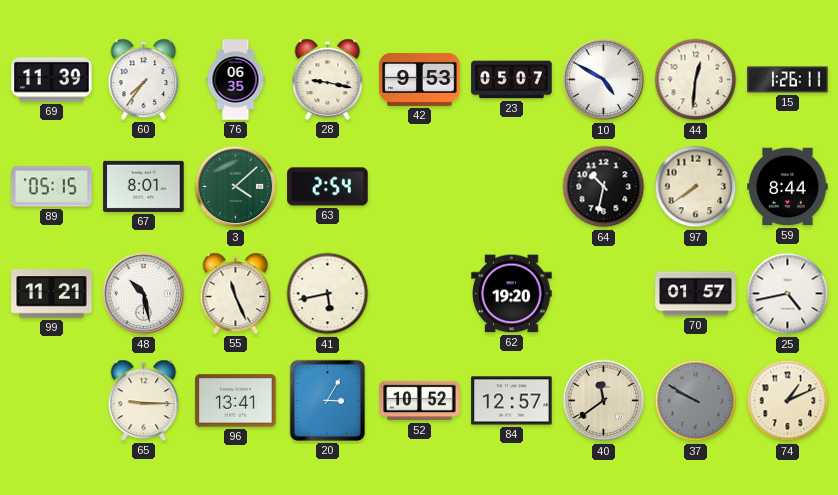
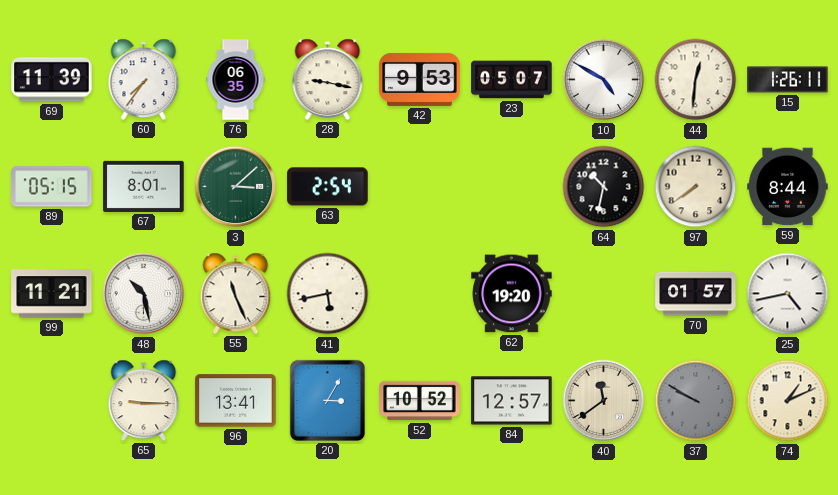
3: 4:08 -> 3:08
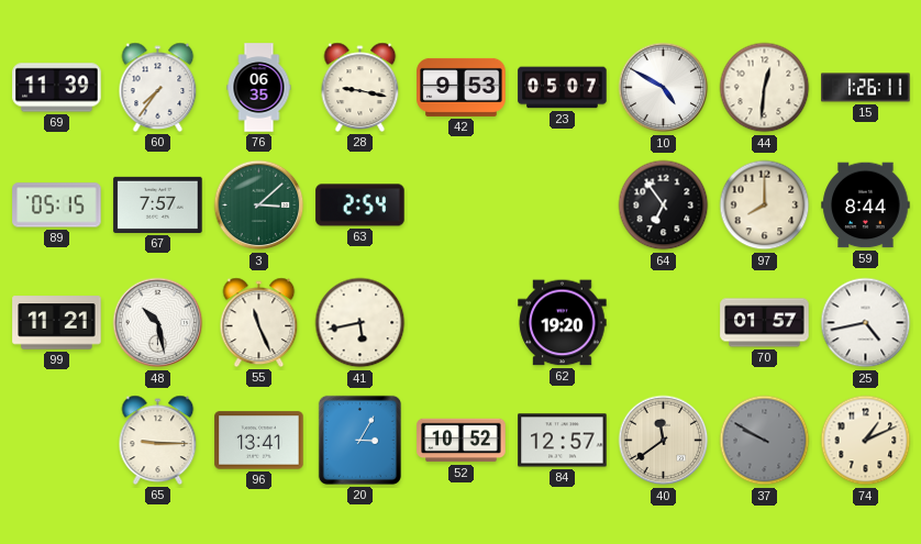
67: 8:01 -> 7:57
64: 10:32 -> 6:54
97: 7:39 -> 8:00
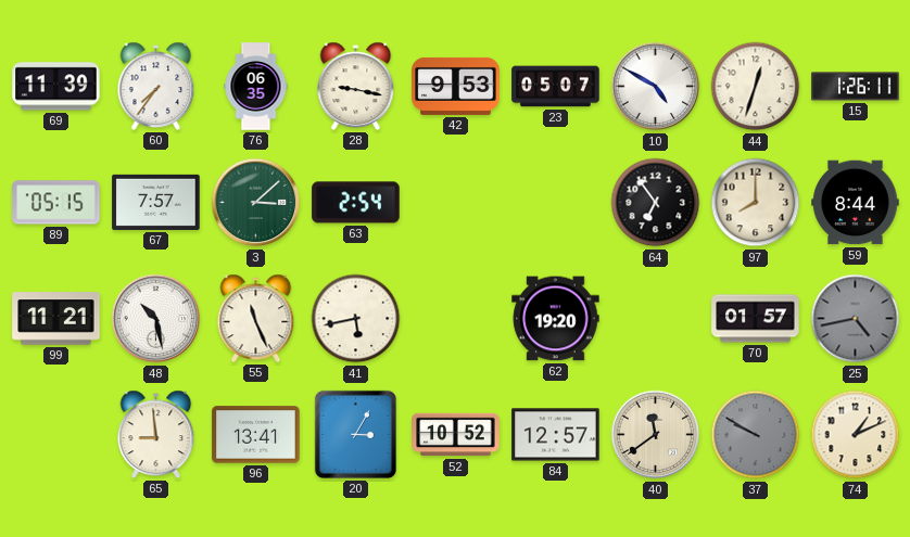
44: 12:31 -> 12:33
25 dial: white -> grey
65: 9:15 -> 8:59
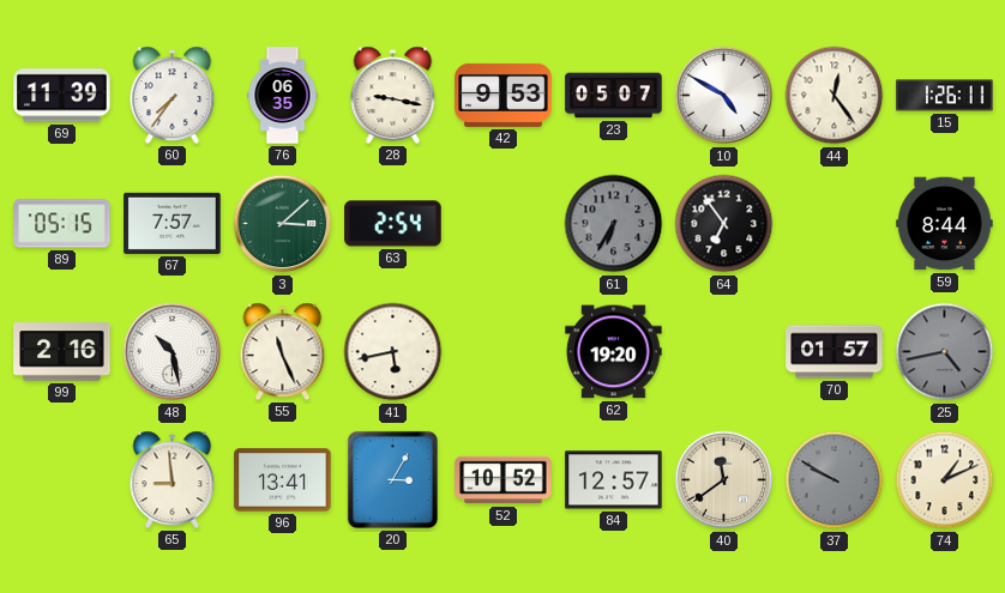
44: 12:33 -> 12:24
61: none -> 6:35
97: 8:00 -> none
99: 11:21 -> 2:16
